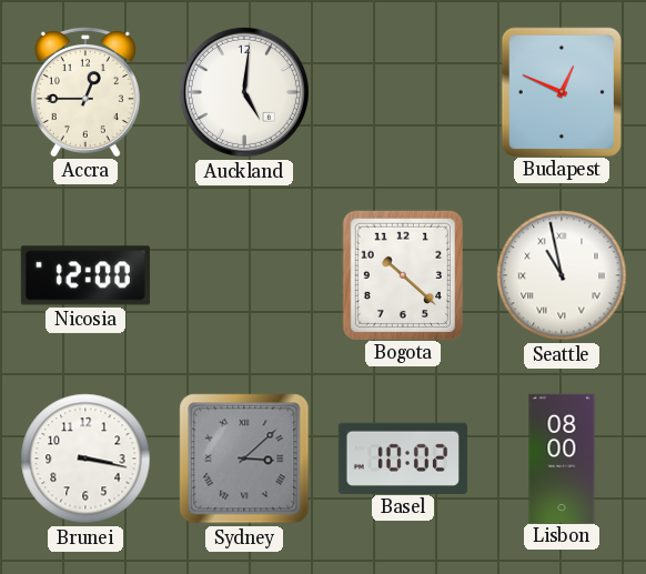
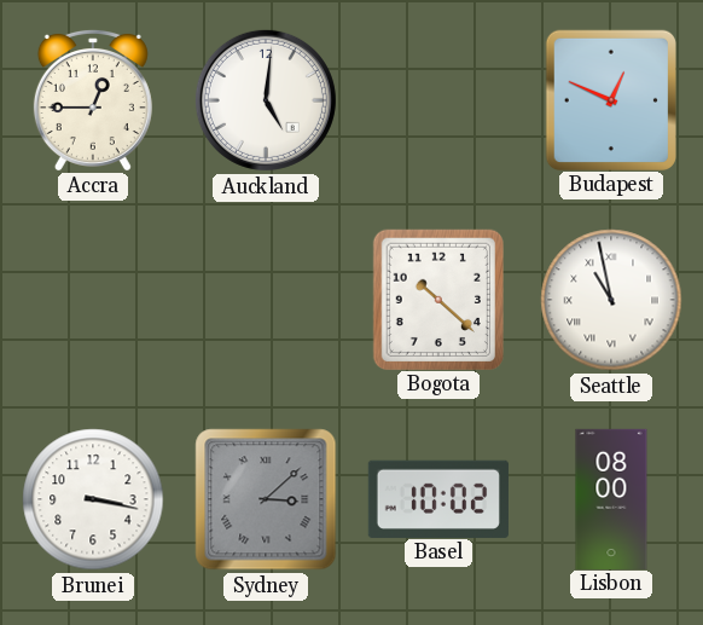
Nicosia: 12:00 -> none
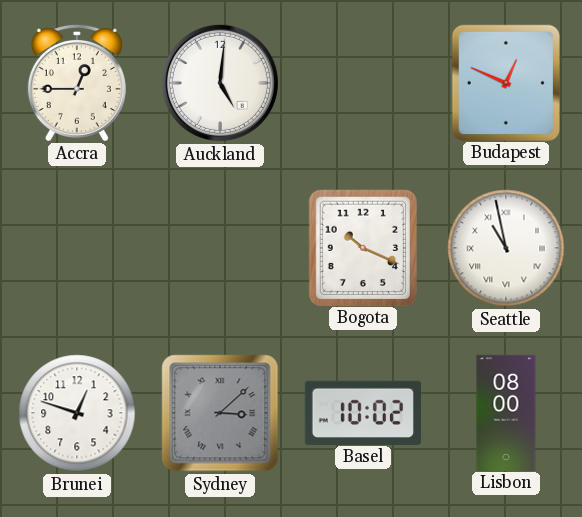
Bogota: 10:22 -> 10:19
Brunei: 3:17 -> 12:48
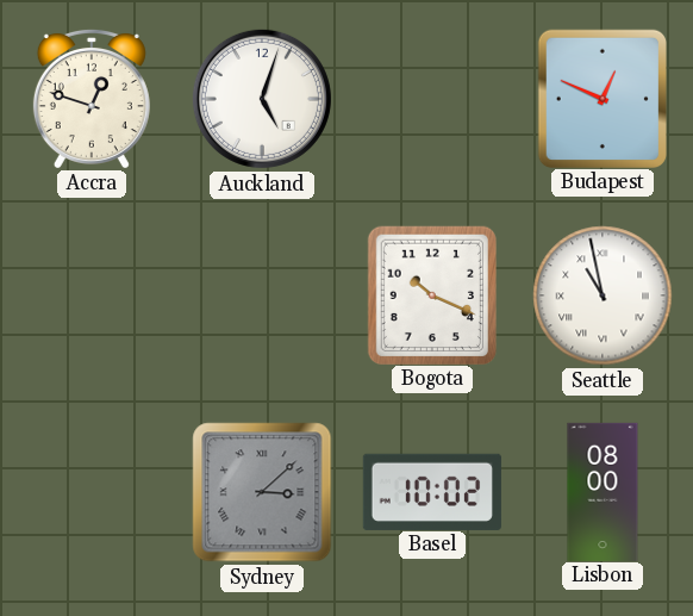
Accra: 12:45 -> 12:48
Auckland: 5:01 -> 5:03
Brunei: 12:48 -> none
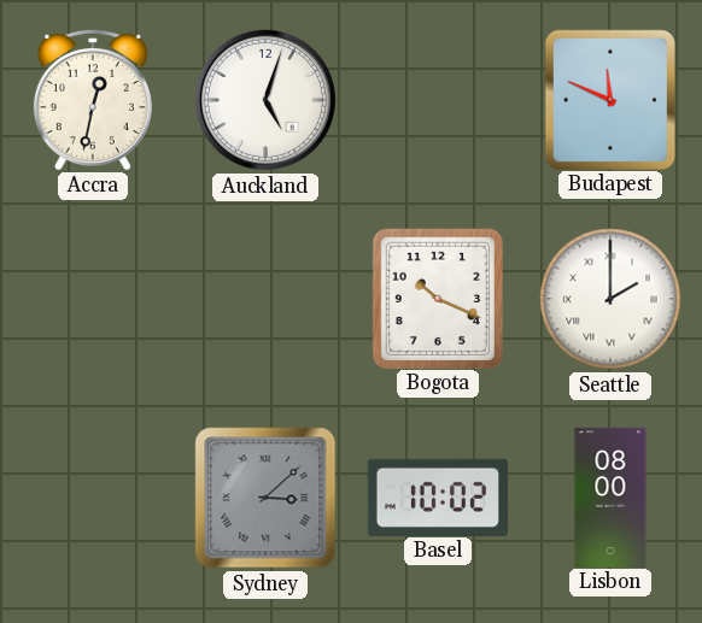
Accra: 12:48 -> 12:32
Budapest: 12:49 -> 11:49
Seattle: 10:58 -> 2:00
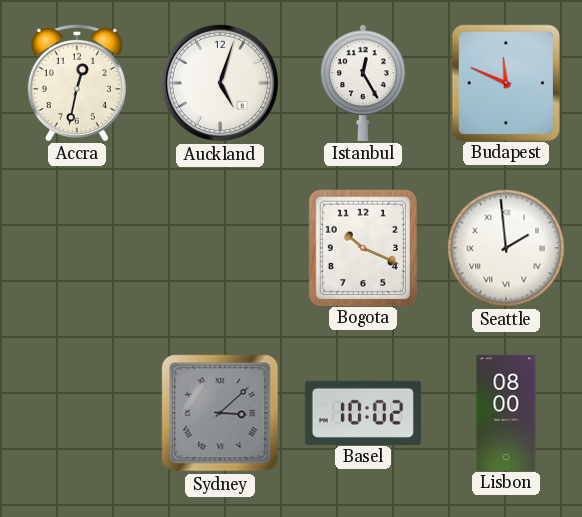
Istanbul: none -> 12:25
Seattle: 2:00 -> 1:59
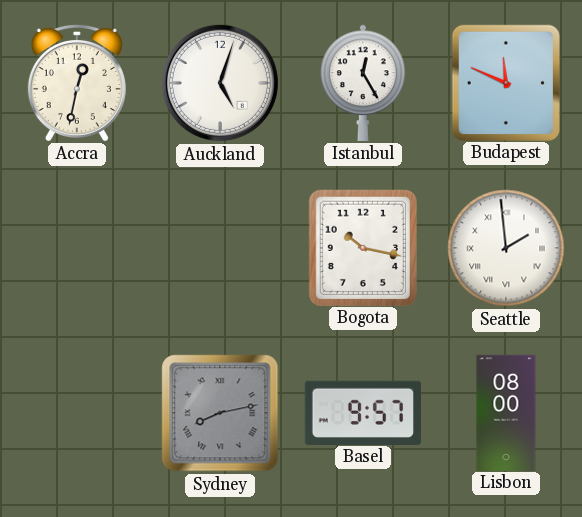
Bogota: 10:19 -> 10:17
Sydney: 3:08 -> 8:13
Basel: 10:02 -> 9:57
